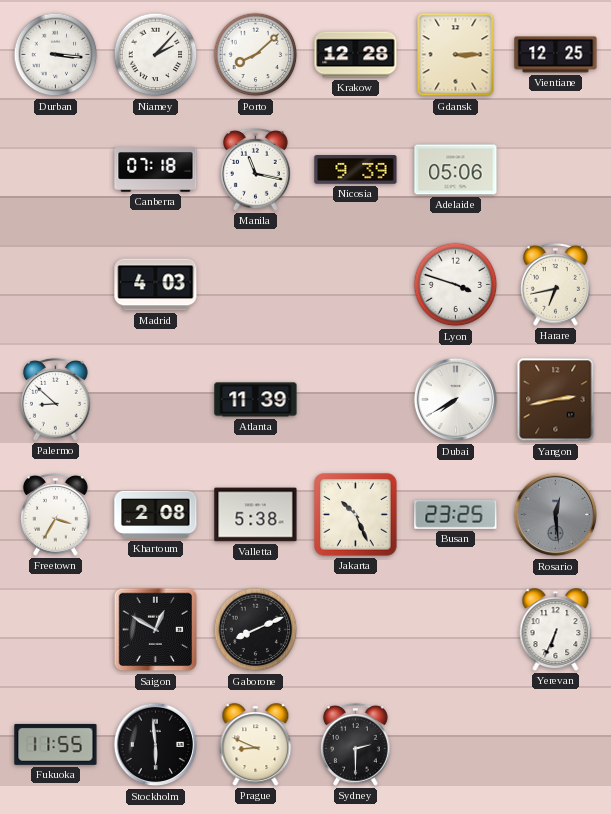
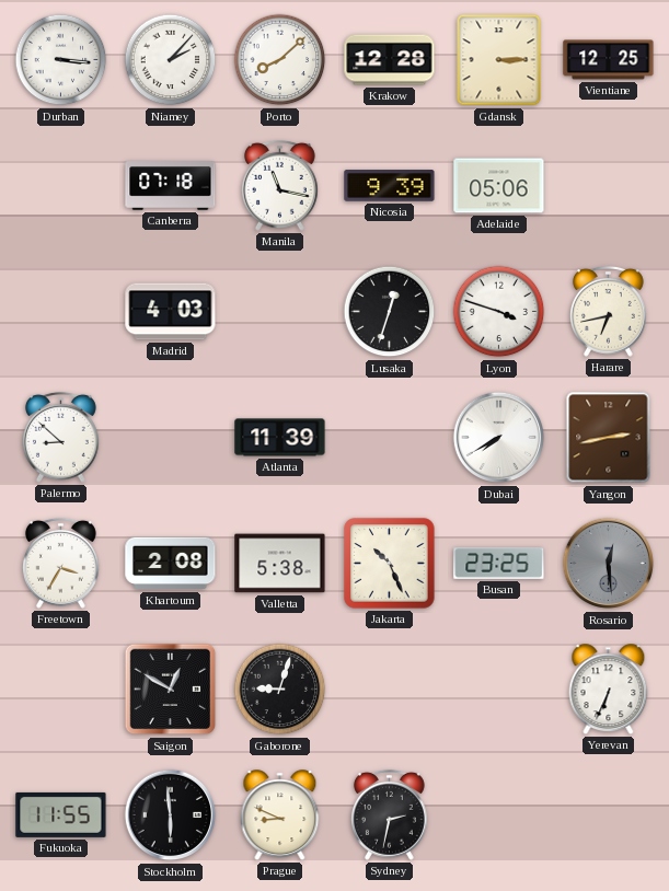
Lusaka: none -> 12:33
Gaborone: 8:11 -> 9:03
Sydney: 2:30 -> 2:32
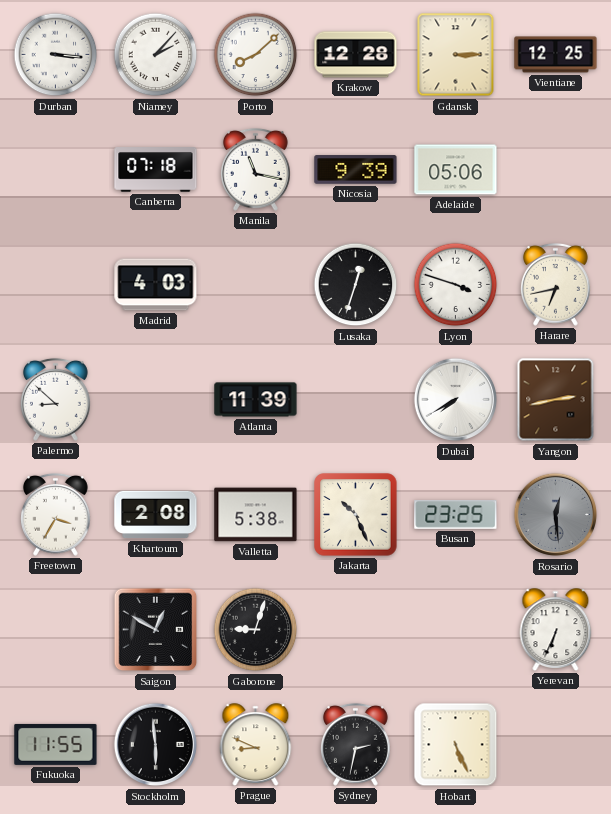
Hobart: none -> 5:26
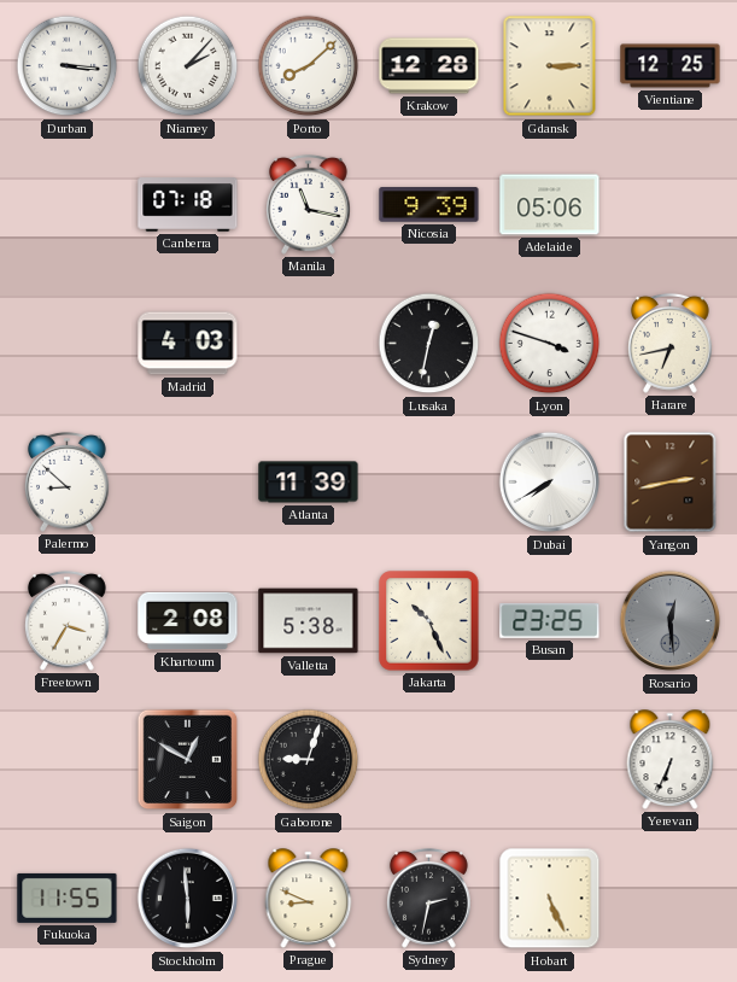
Lusaka: 12:33 -> 12:32
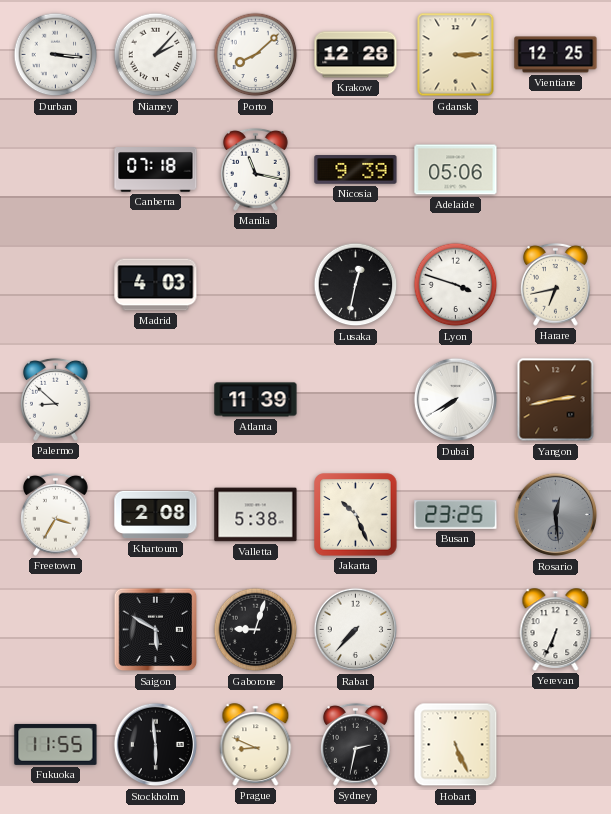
Saigon: 12:50 -> 5:50
Rabat: none -> 7:37
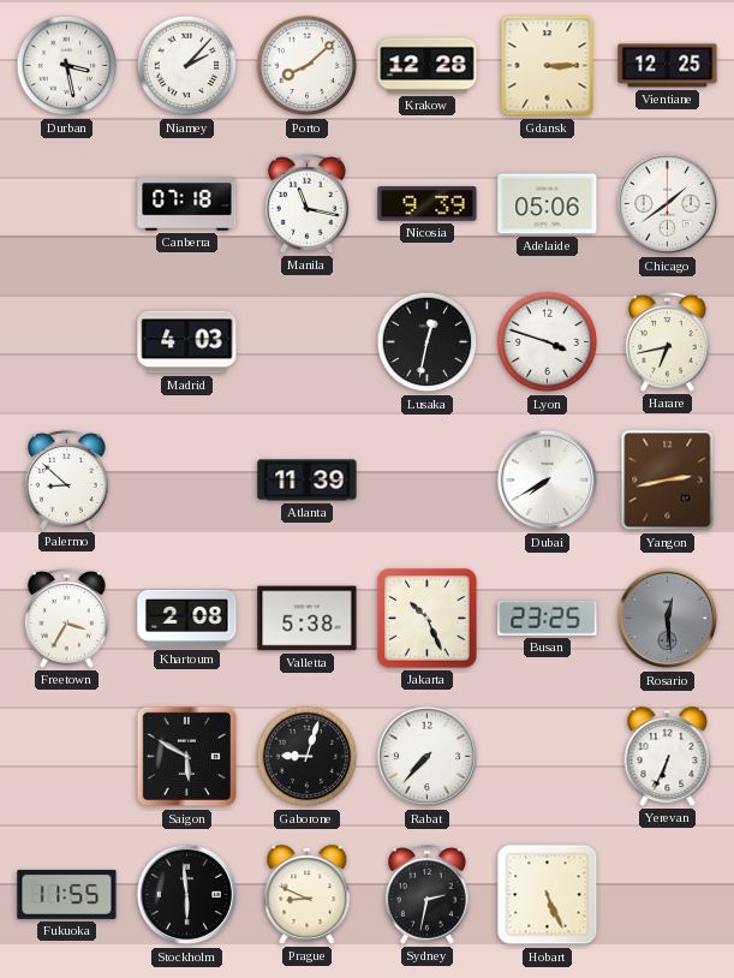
Durban: 3:16 -> 3:28
Chicago: none -> 1:39
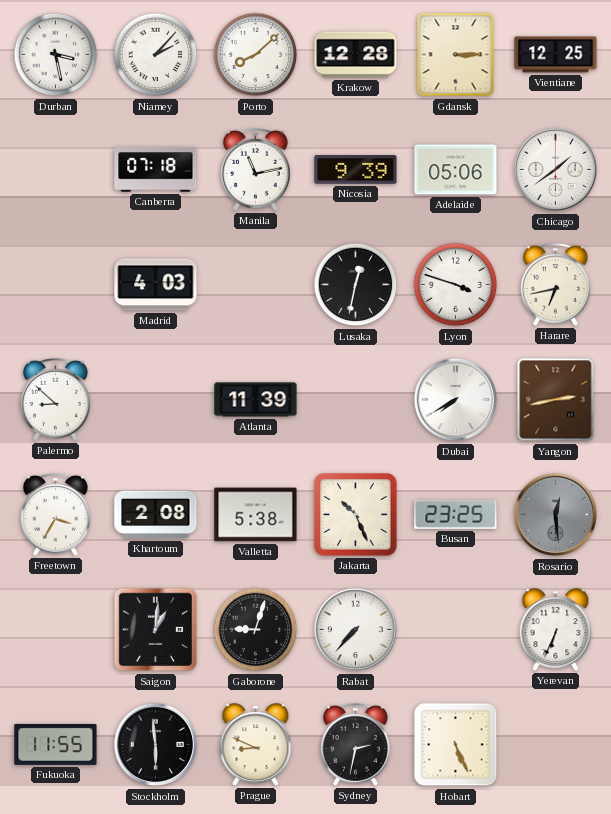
Manila: 11:17 -> 11:13
Saigon: 5:50 -> 1:01
